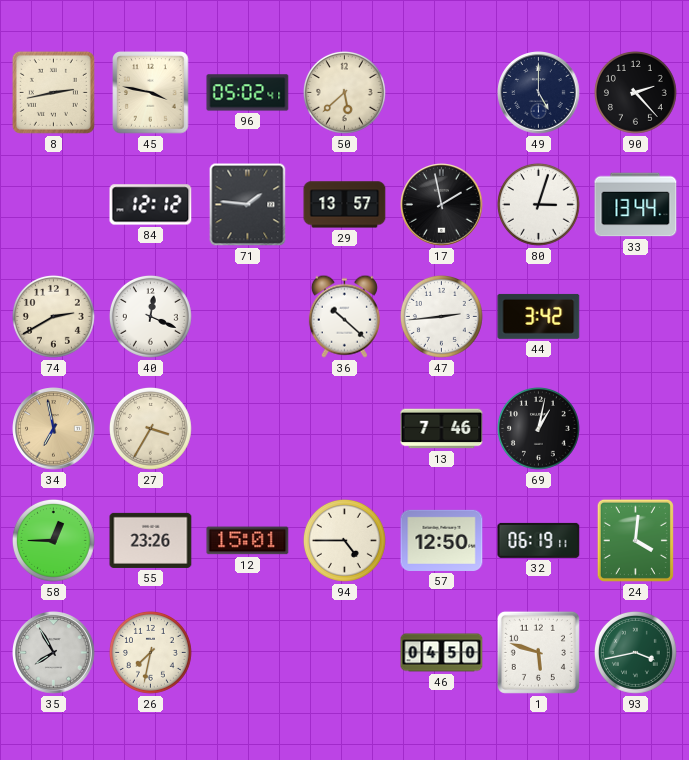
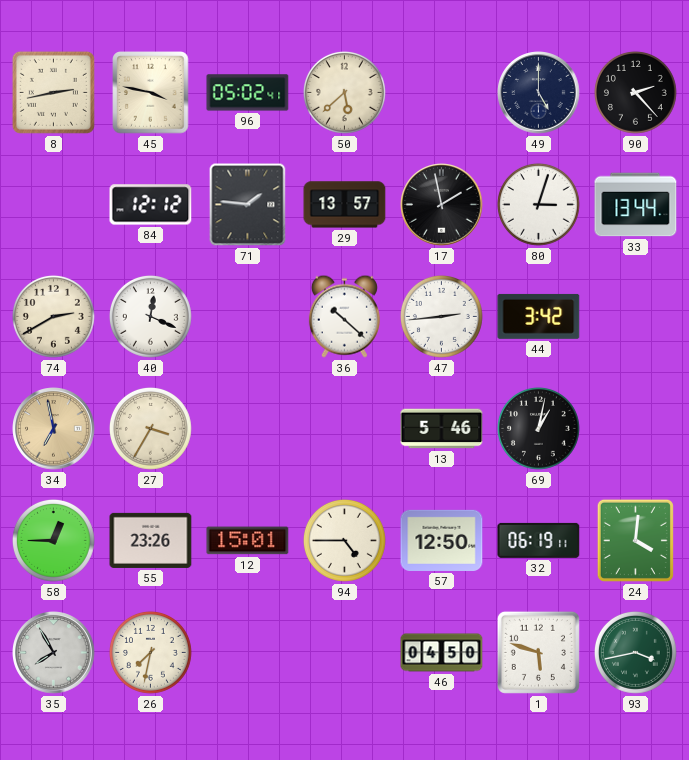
13: 7:46 -> 5:46
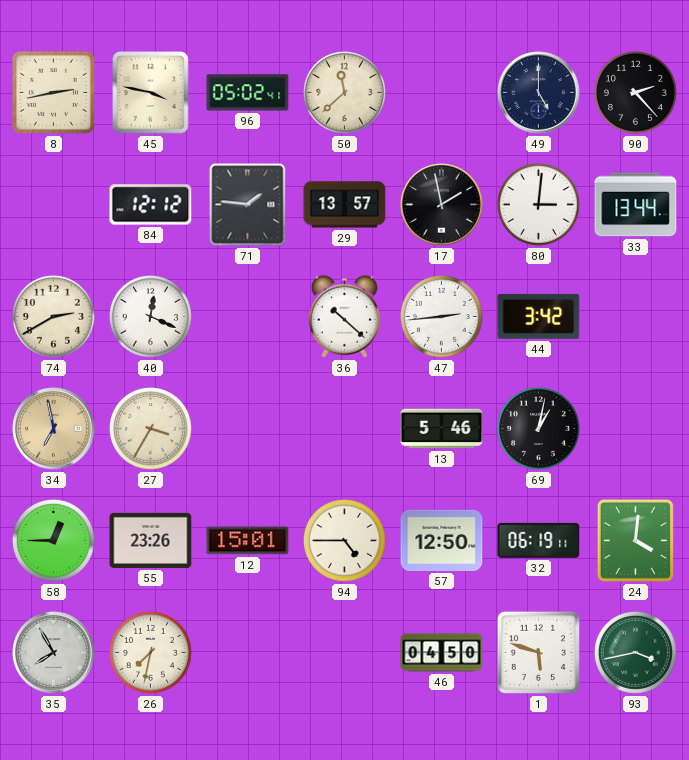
50: 5:38 -> 11:38
80: 3:03 -> 3:01
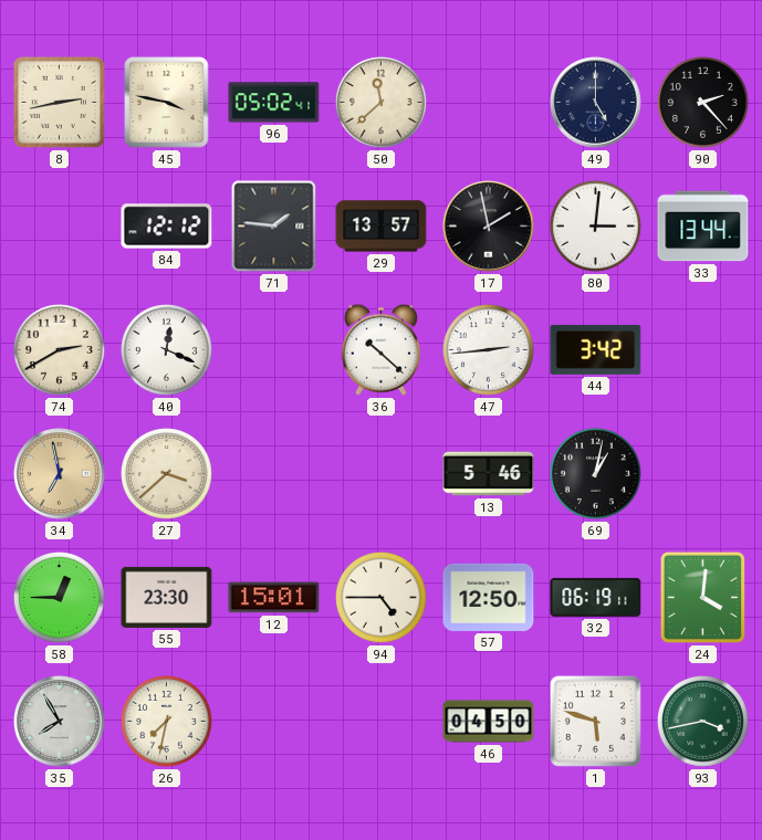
27: 3:35 -> 3:38
55: 23:26 -> 23:30
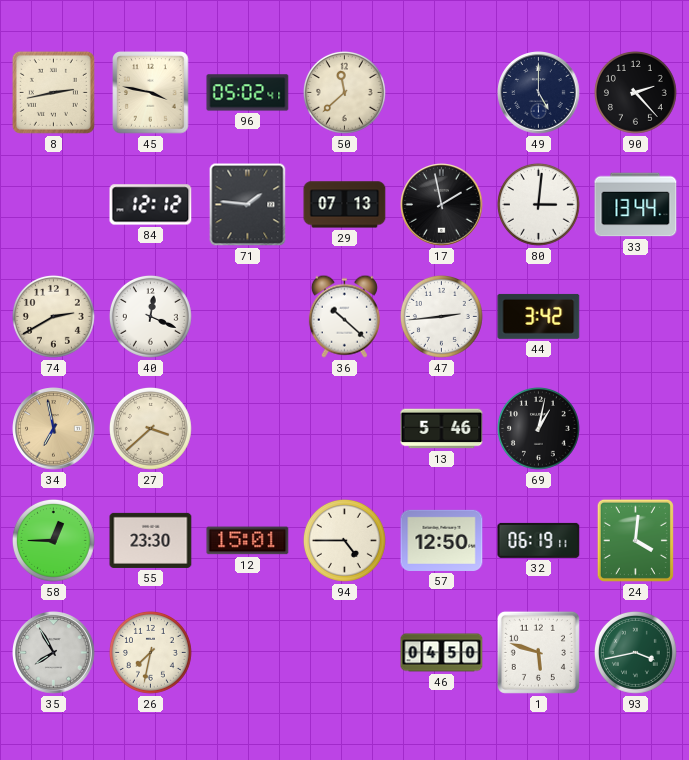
29: 13:57 -> 07:13
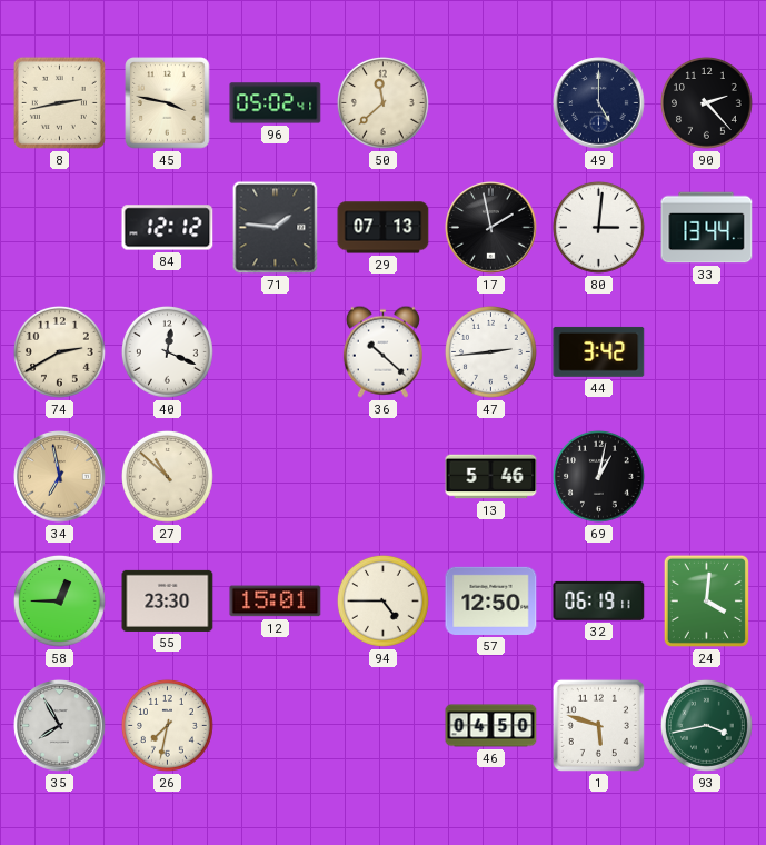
27: 3:38 -> 10:52
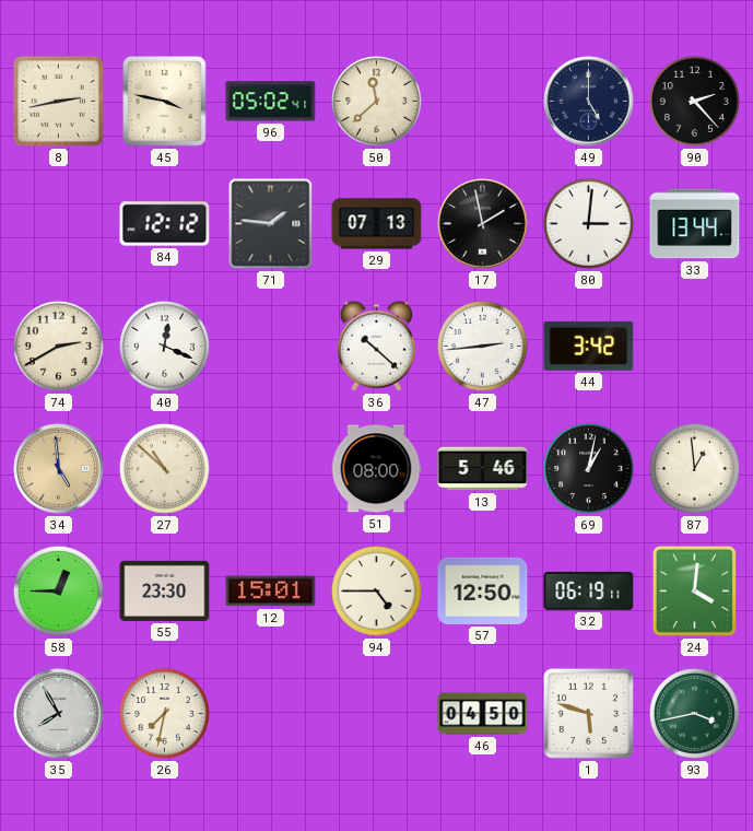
34: 6:58 -> 4:59
51: none -> 08:00
87: none -> 12:59
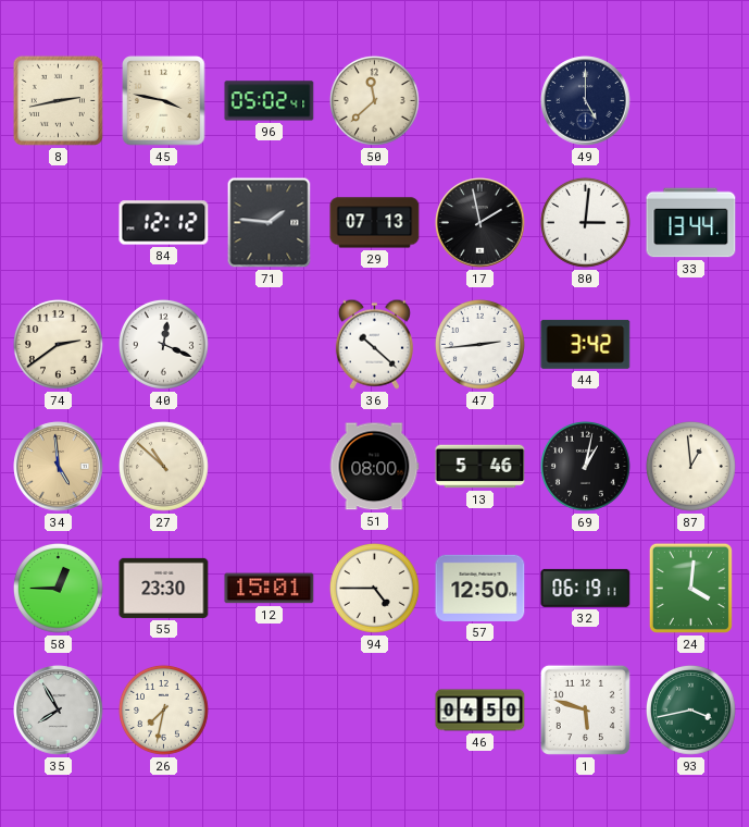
90: 2:23 -> none
74: 2:40 -> 2:39
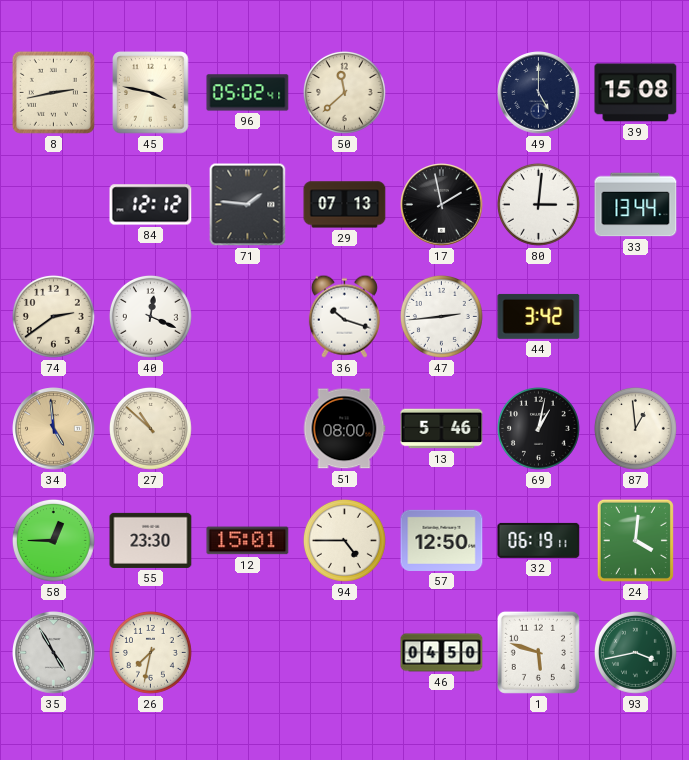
39: none -> 15:08
36: 10:22 -> 10:18
35: 7:55 -> 4:55
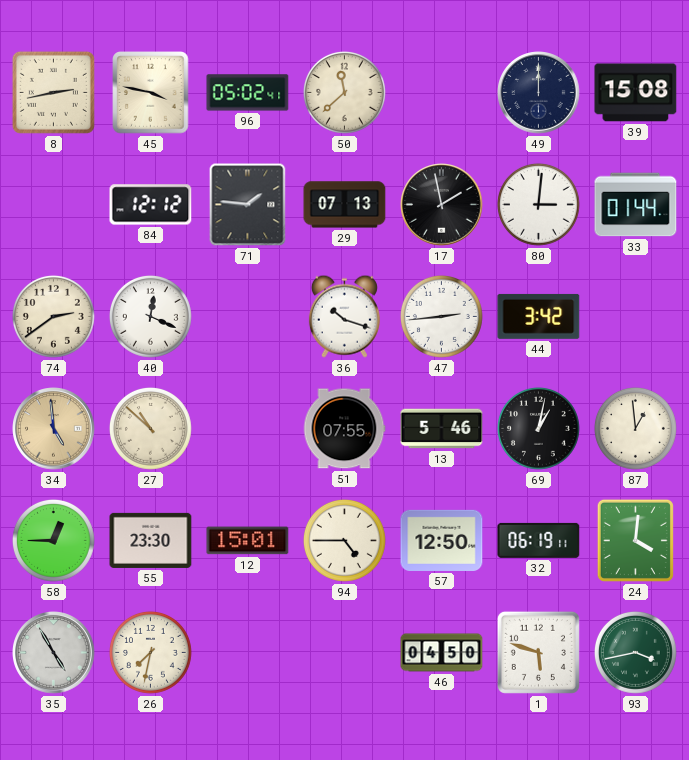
49: 5:00 -> 12:00
33: 13:44 -> 01:44
51: 08:00 -> 07:55
